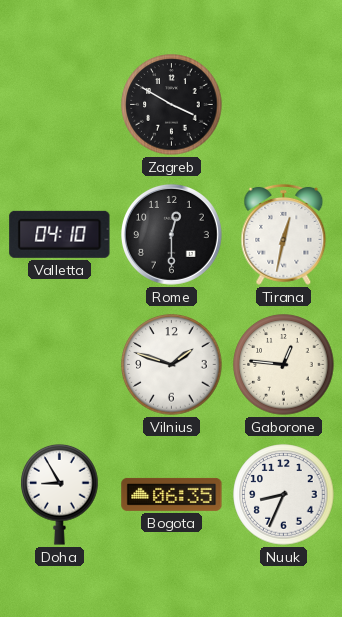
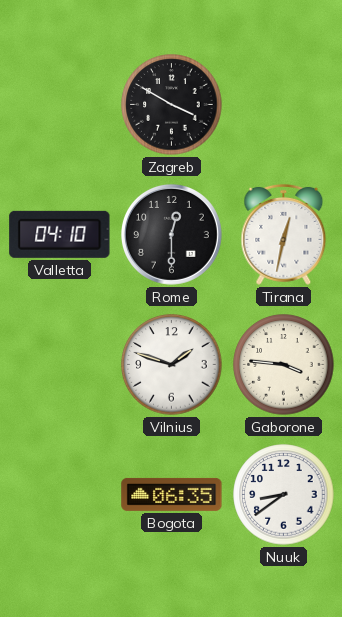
Gaborone: 12:46 -> 3:46
Doha: 8:55 -> none
Nuuk: 8:34 -> 8:39
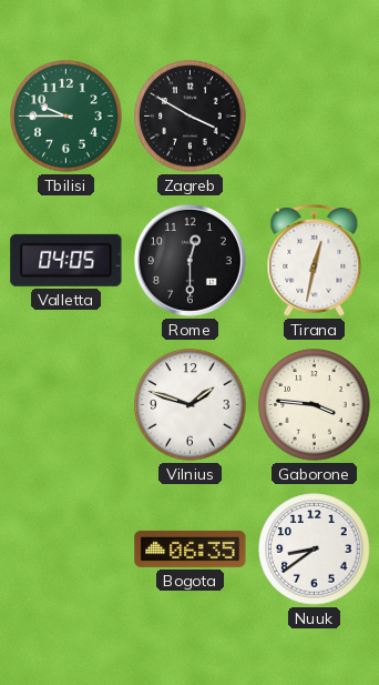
Tbilisi: none -> 9:45
Valletta: 04:10 -> 04:05
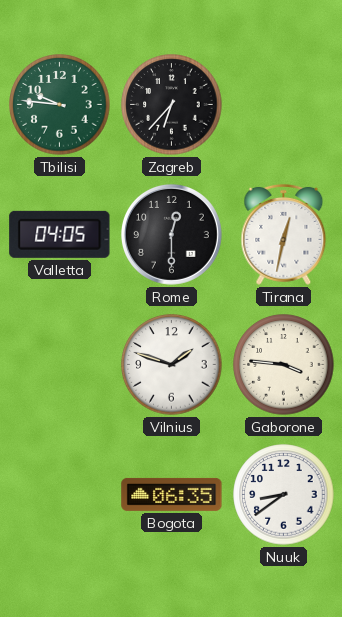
Tbilisi: 9:45 -> 9:46
Zagreb: 3:50 -> 6:37
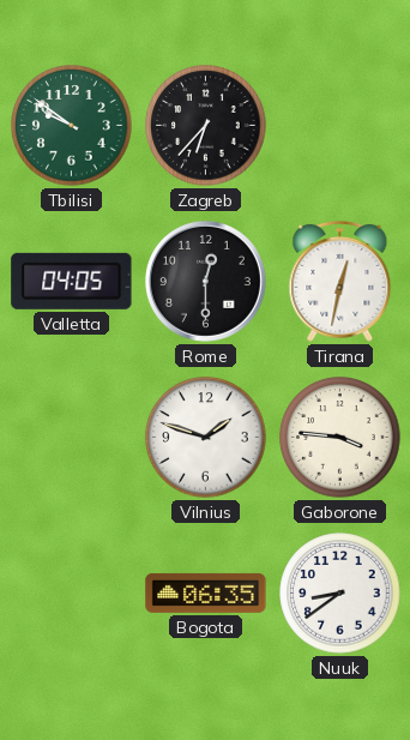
Tbilisi: 9:46 -> 9:51
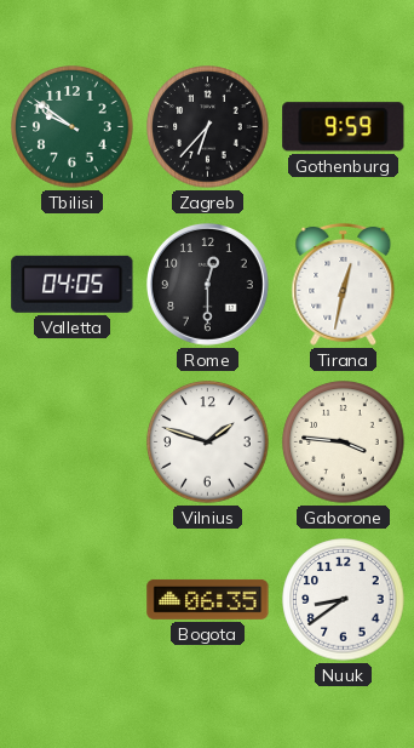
Gothenburg: none -> 9:59
